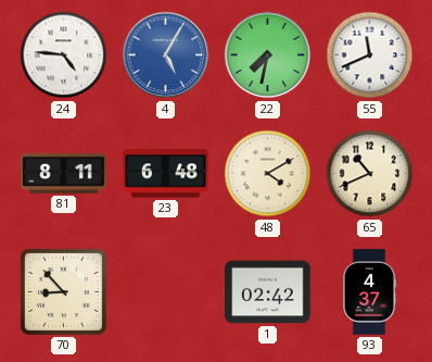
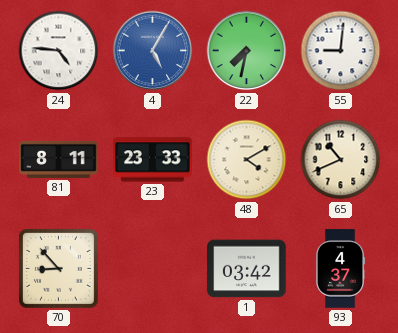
55: 11:41 -> 9:01
23: 6:48 -> 23:33
1: 02:42 -> 03:42
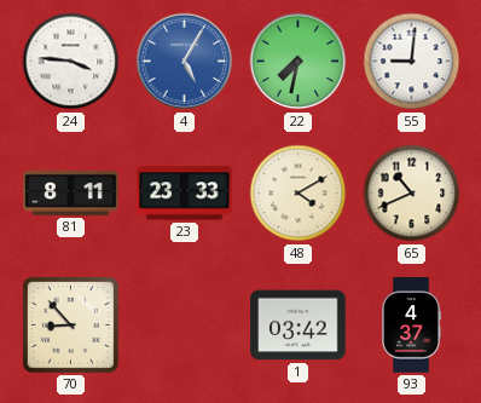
24: 4:46 -> 3:46
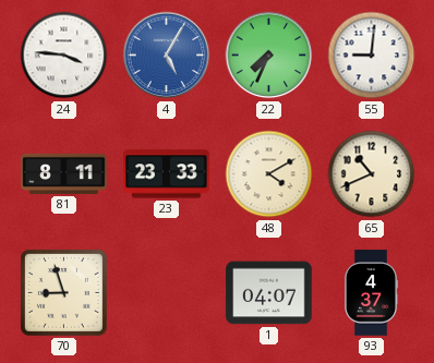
22: 7:32 -> 7:34
70: 8:53 -> 8:57
1: 03:42 -> 04:07
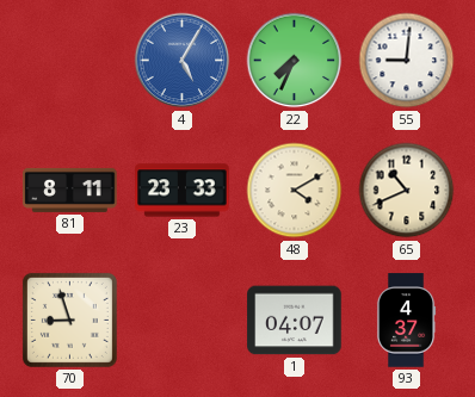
24: 3:46 -> none
